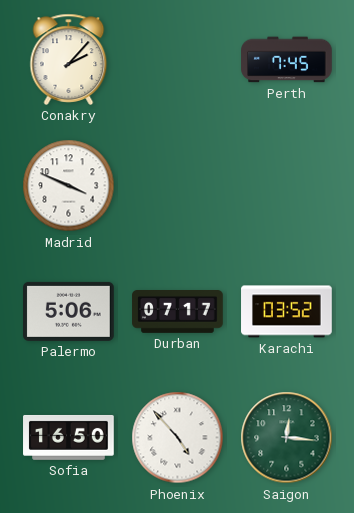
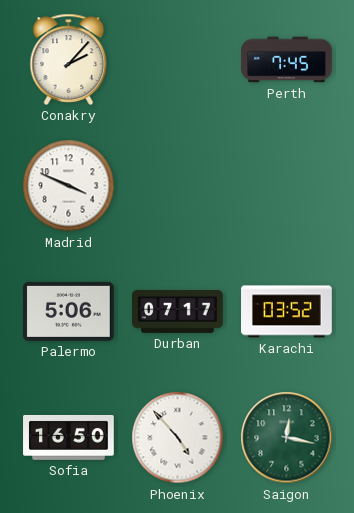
Saigon: 12:16 -> 12:17
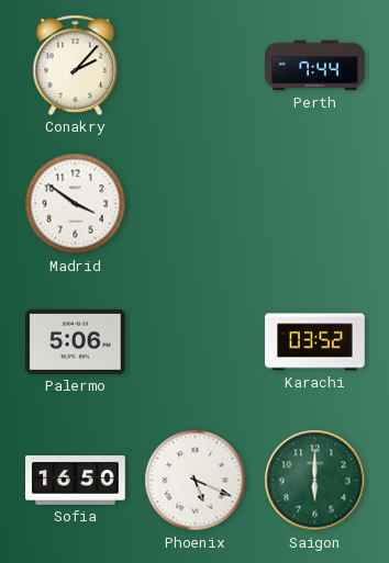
Perth: 7:45 -> 7:44
Madrid: 3:49 -> 3:51
Durban: 07:17 -> none
Phoenix: 4:53 -> 5:19
Saigon: 12:17 -> 6:00
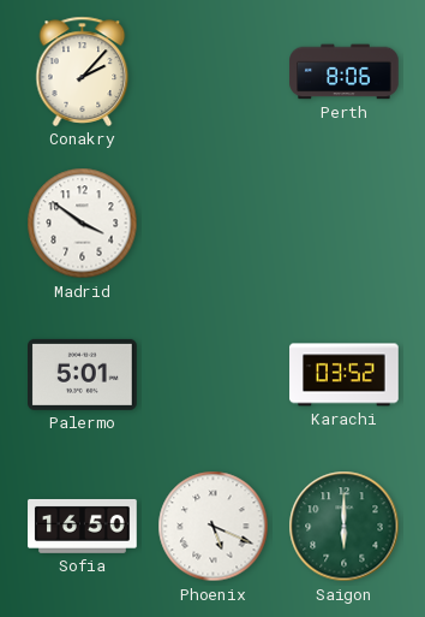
Perth: 7:44 -> 8:06
Palermo: 5:06 -> 5:01
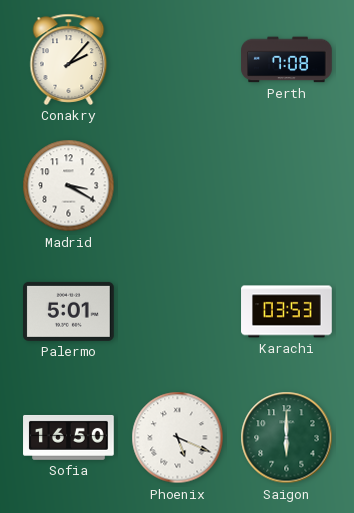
Perth: 8:06 -> 7:08
Madrid: 3:51 -> 3:20
Karachi: 03:52 -> 03:53
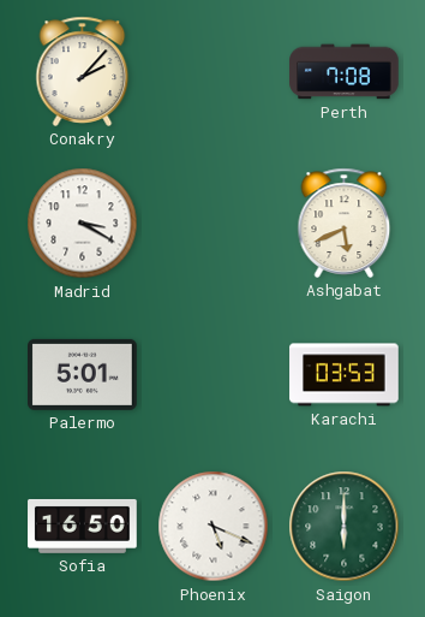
Ashgabat: none -> 5:41
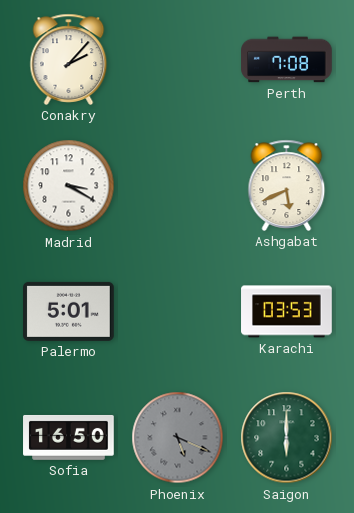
Phoenix dial: white -> grey
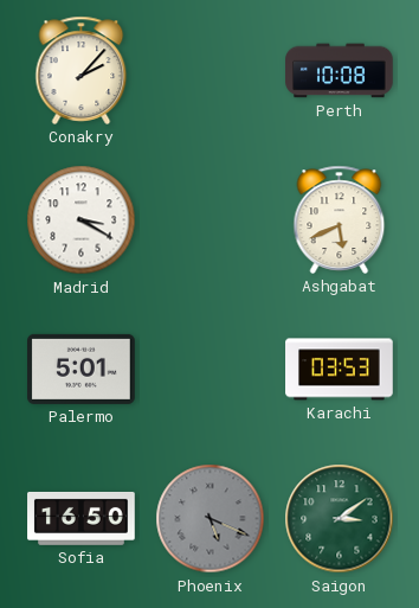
Perth: 7:08 -> 10:08
Saigon: 6:00 -> 3:09
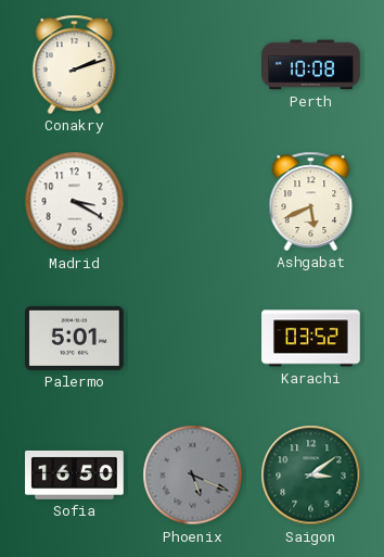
Conakry: 2:07 -> 2:12
Karachi: 03:53 -> 03:52
